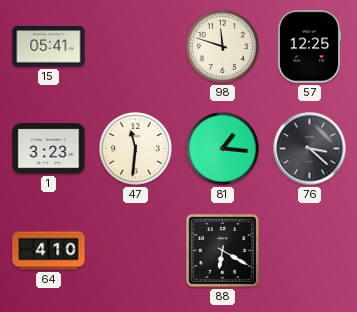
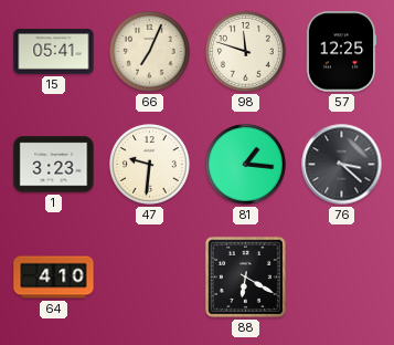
66: none -> 7:04
47: 11:31 -> 9:31
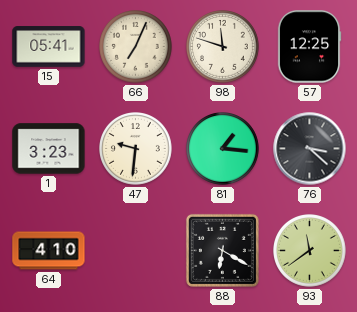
93: none -> 11:39
